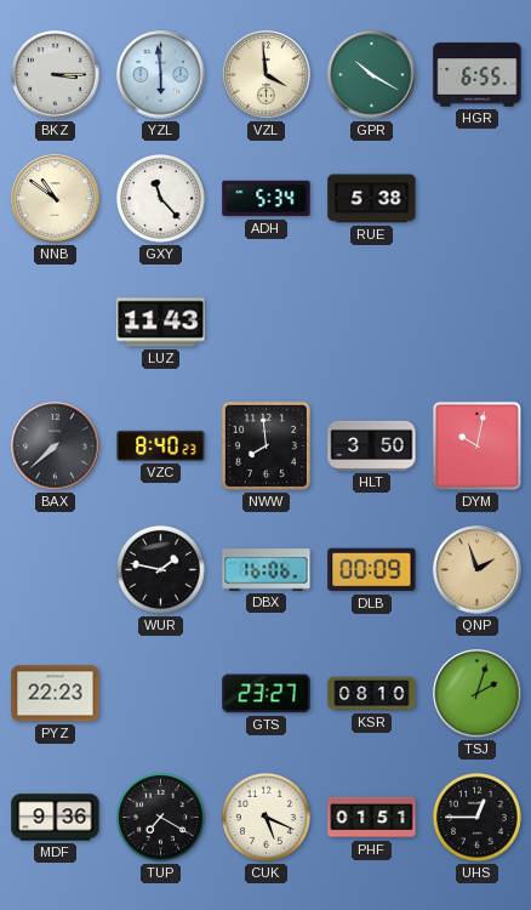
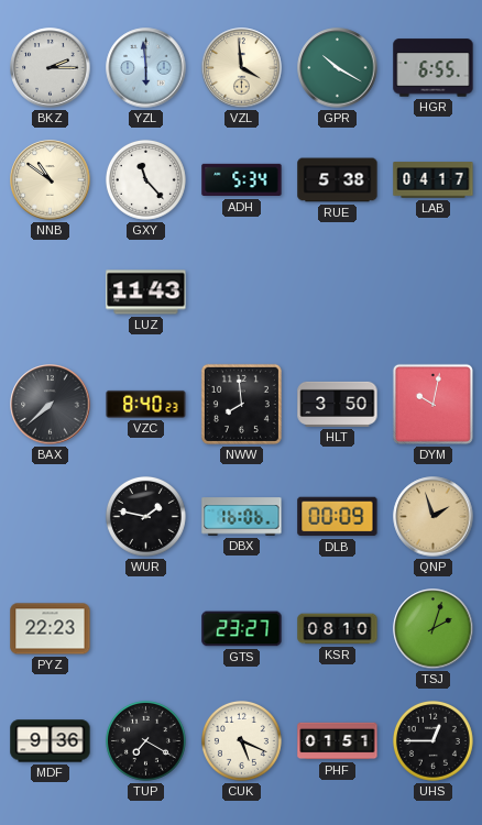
BKZ: 3:15 -> 2:15
LAB: none -> 04:17
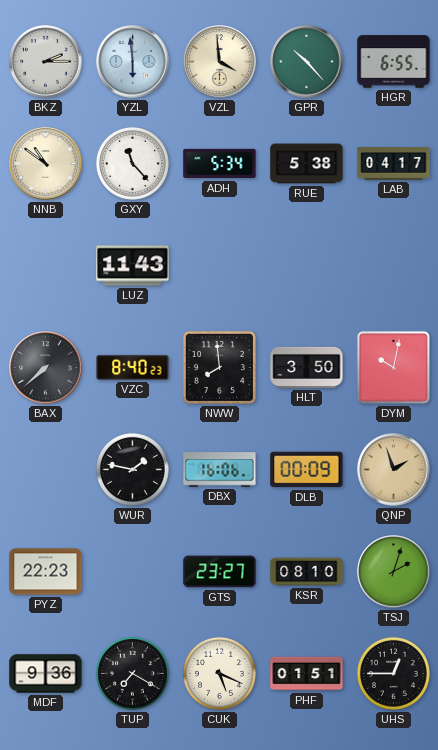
GPR: 10:20 -> 10:23
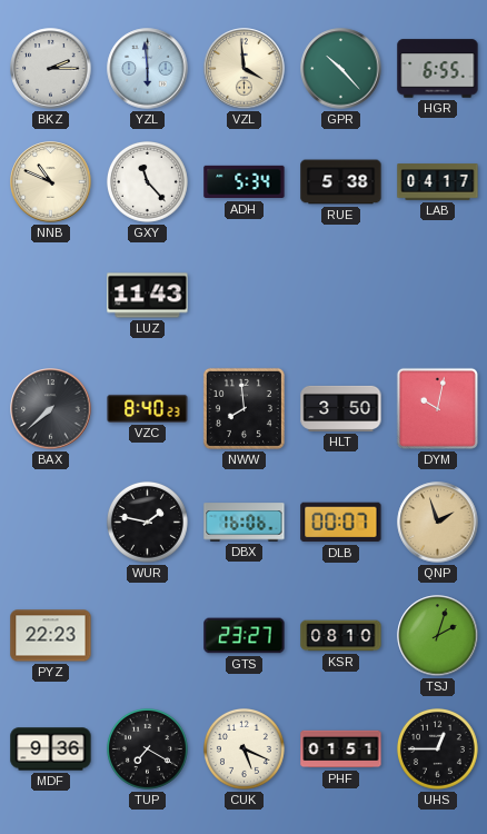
NNB: 10:51 -> 10:49
DLB: 00:09 -> 00:07
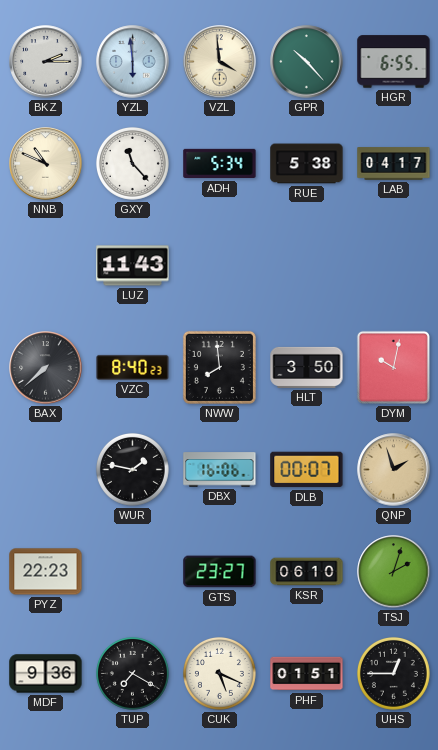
KSR: 08:10 -> 06:10
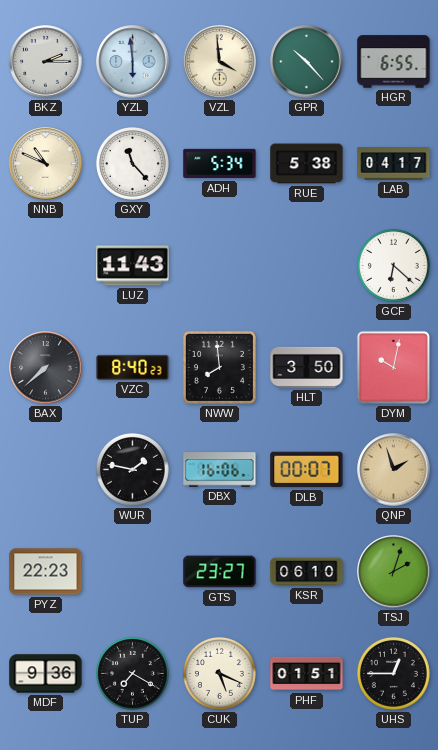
GCF: none -> 6:22
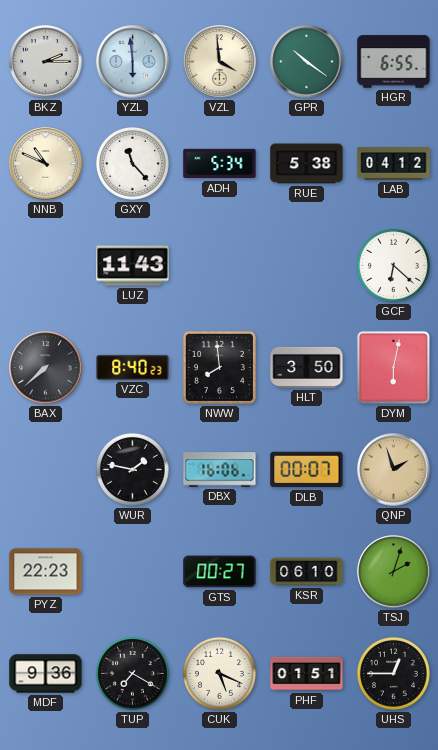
GPR: 10:23 -> 10:21
LAB: 04:17 -> 04:12
DYM: 10:02 -> 6:02
GTS: 23:27 -> 00:27
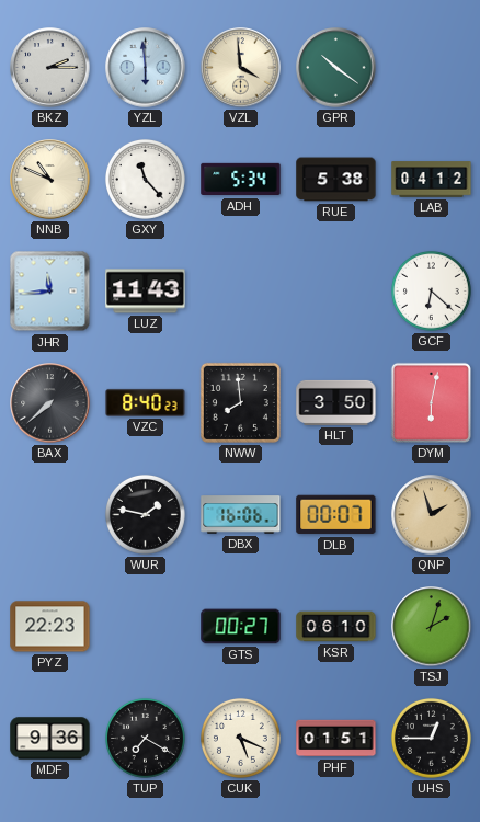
HGR: 6:55 -> none
JHR: none -> 11:44
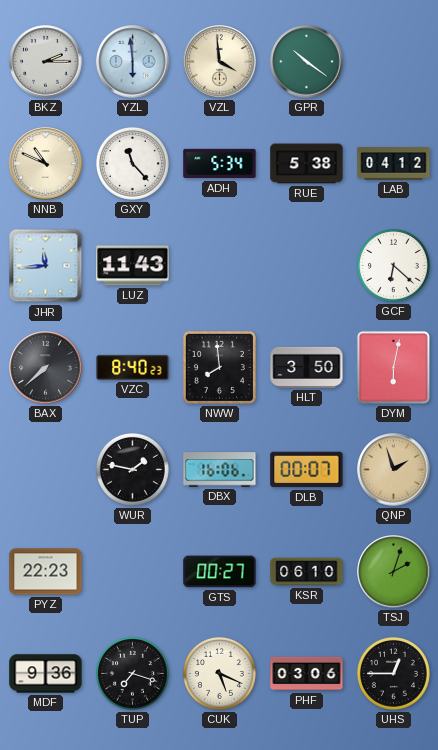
TUP: 7:20 -> 7:18
PHF: 01:51 -> 03:06
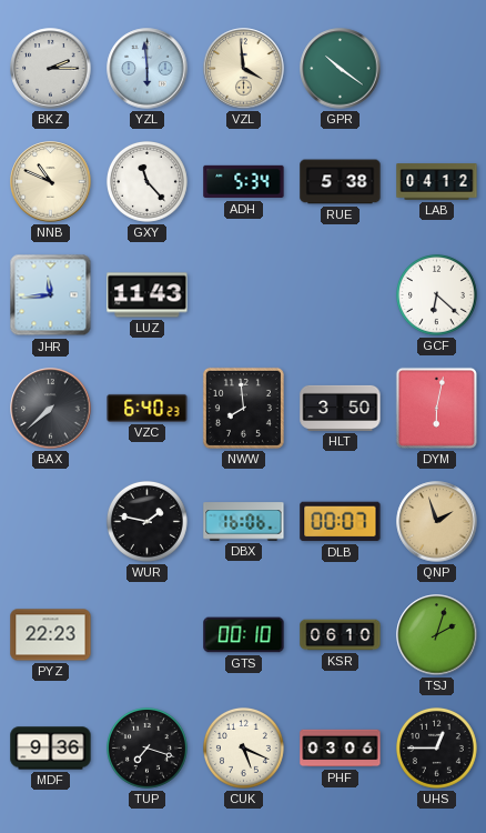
VZC: 8:40 -> 6:40
GTS: 00:27 -> 00:10
